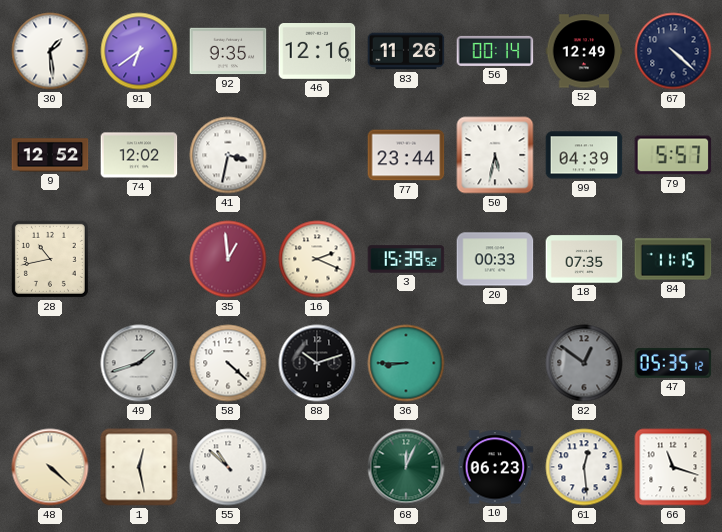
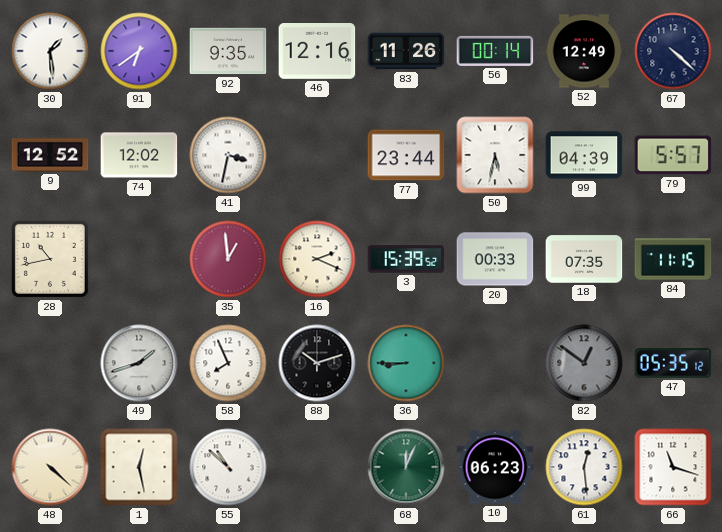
58: 4:22 -> 7:56
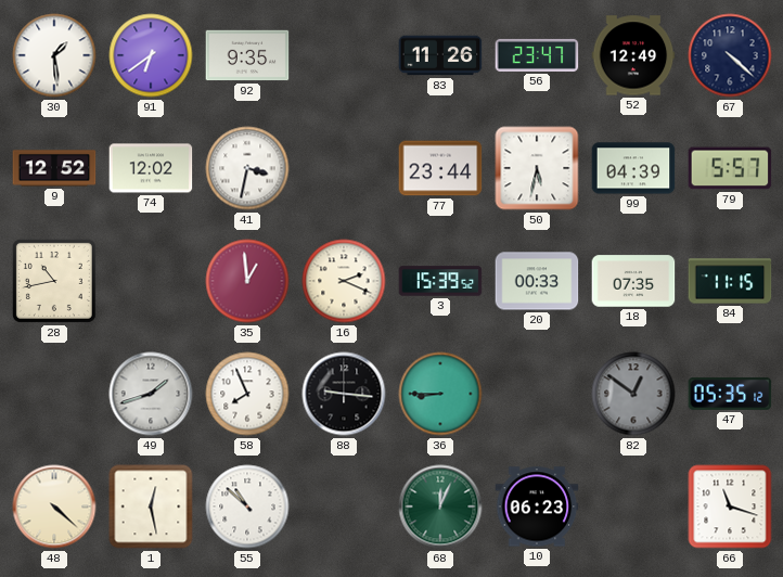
46: 12:16 -> none
56: 00:14 -> 23:47
88: 10:12 -> 9:16
61: 12:29 -> none
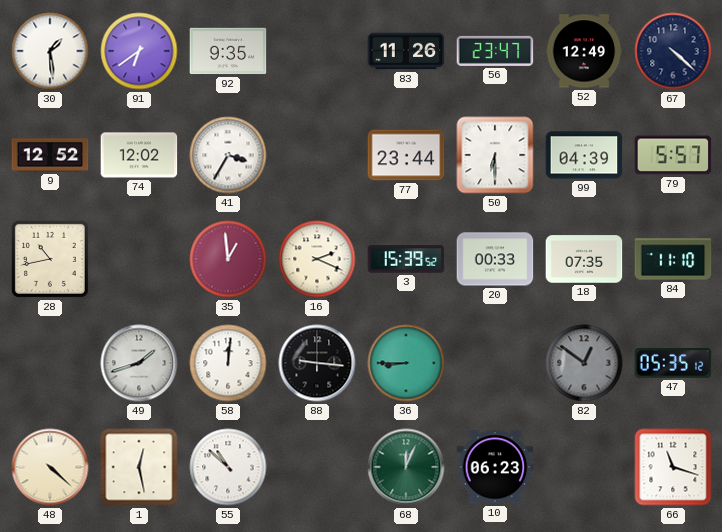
41: 3:32 -> 3:35
50: 5:32 -> 6:30
84: 11:15 -> 11:10
58: 7:56 -> 12:01
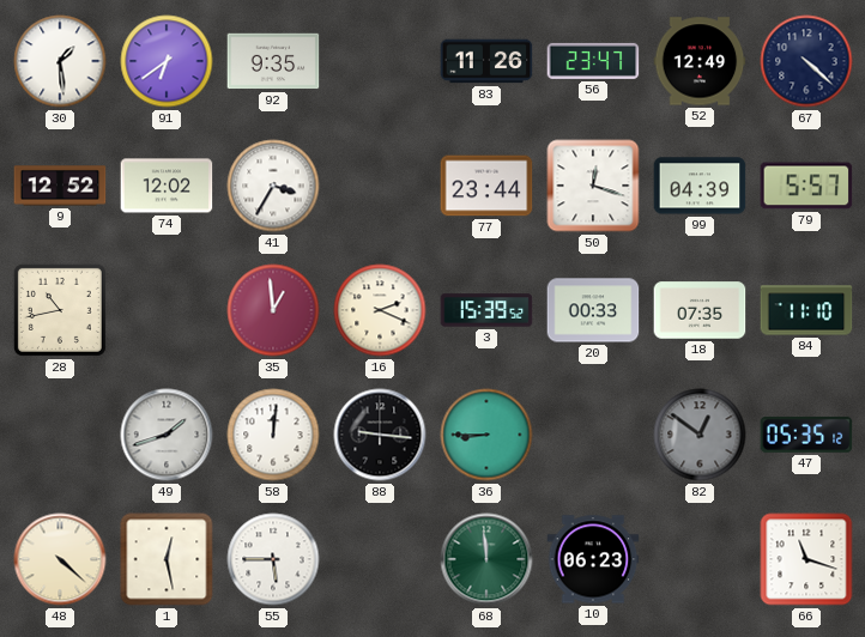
50: 6:30 -> 12:18
55: 10:52 -> 5:45
68: 12:04 -> 11:59
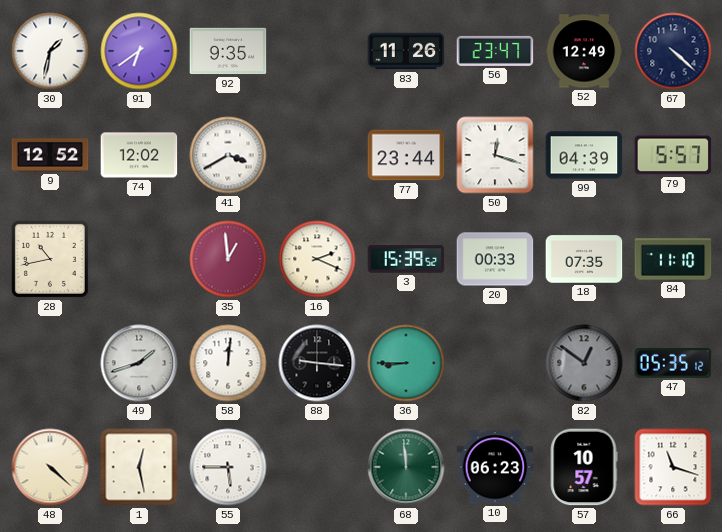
30: 1:29 -> 1:32
41: 3:35 -> 3:40
57: none -> 10:57
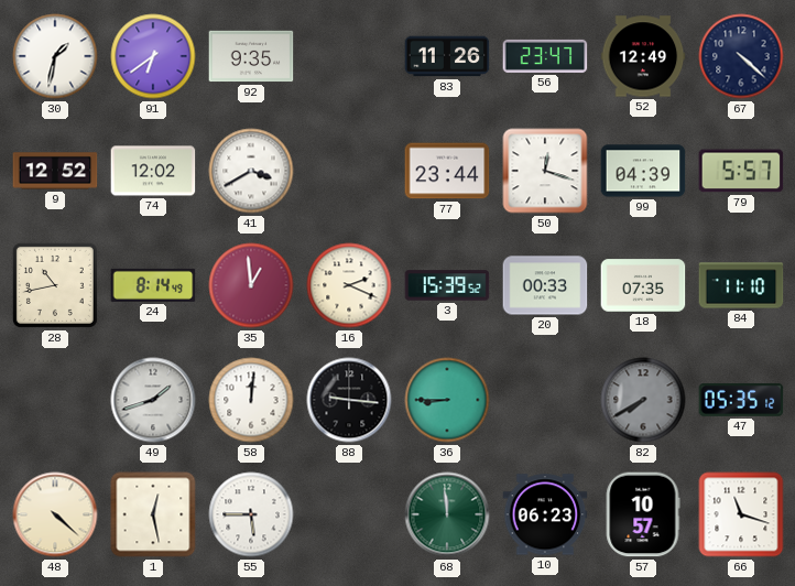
24: none -> 8:14
82: 12:51 -> 7:40
